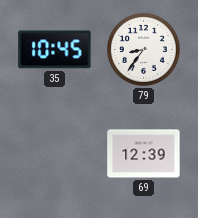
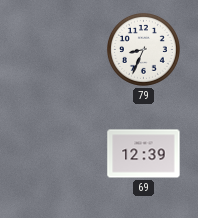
35: 10:45 -> none
79: 8:36 -> 8:34
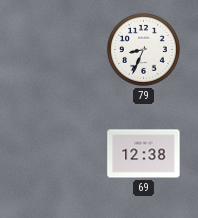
69: 12:39 -> 12:38
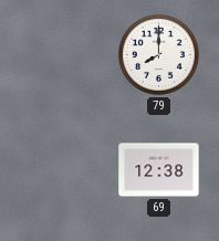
79: 8:34 -> 8:00
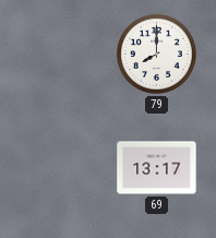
69: 12:38 -> 13:17
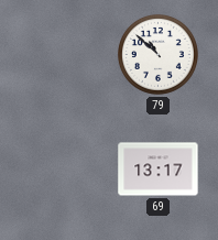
79: 8:00 -> 10:52
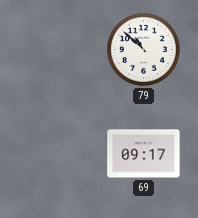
69: 13:17 -> 09:17
